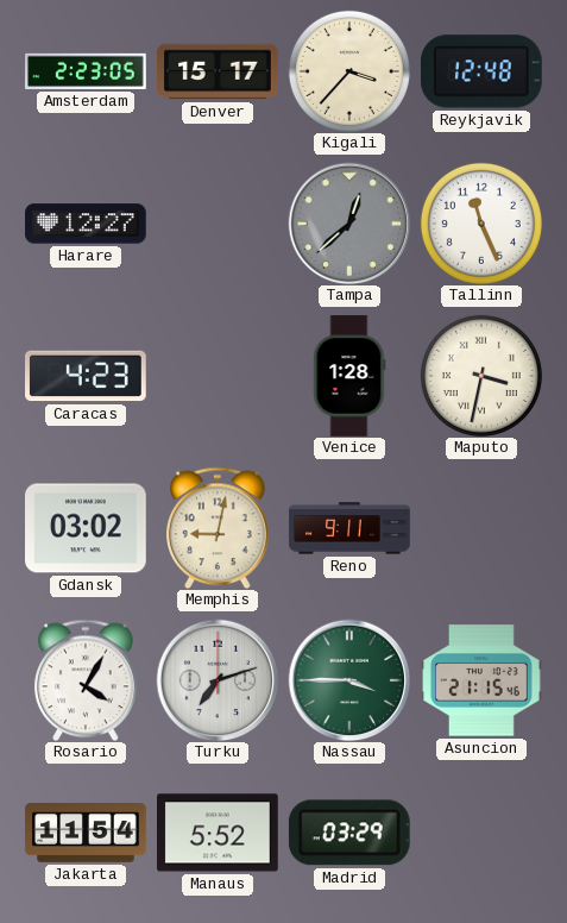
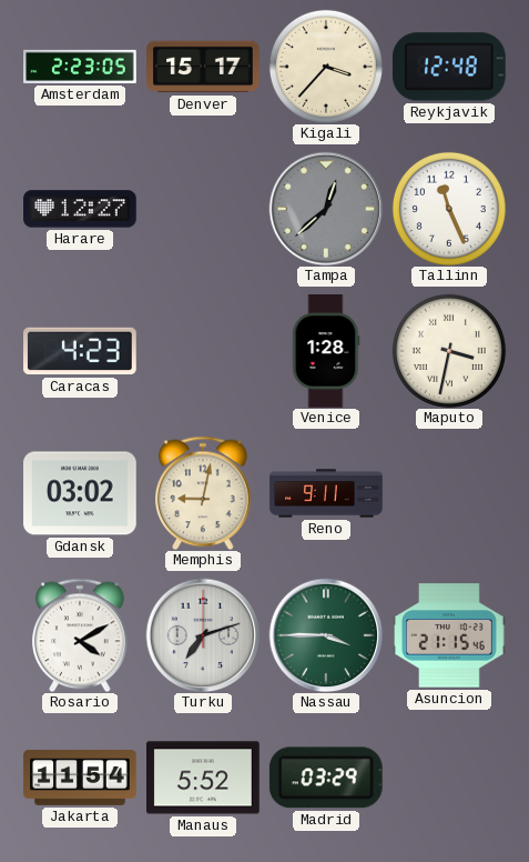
Rosario: 4:05 -> 4:10
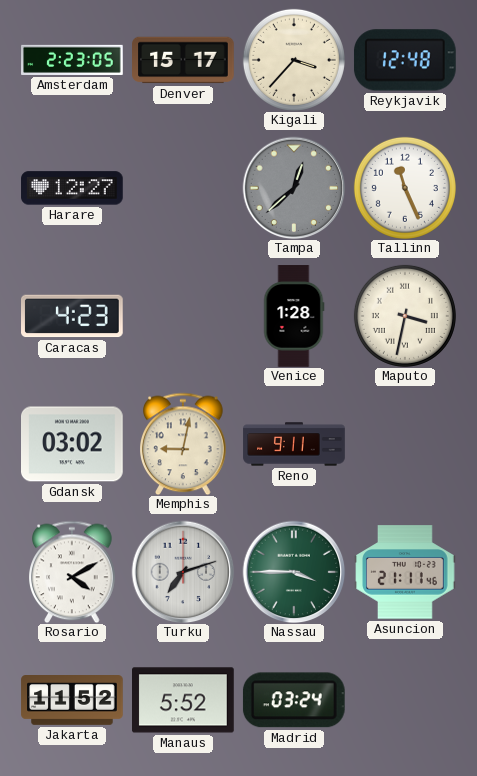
Asuncion: 21:15 -> 21:11
Jakarta: 11:54 -> 11:52
Madrid: 03:29 -> 03:24
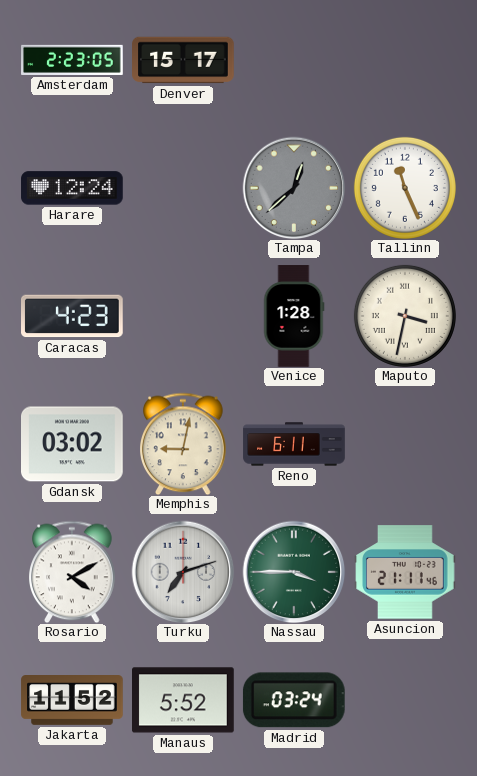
Kigali: 3:37 -> none
Reykjavik: 12:48 -> none
Harare: 12:27 -> 12:24
Reno: 9:11 -> 6:11
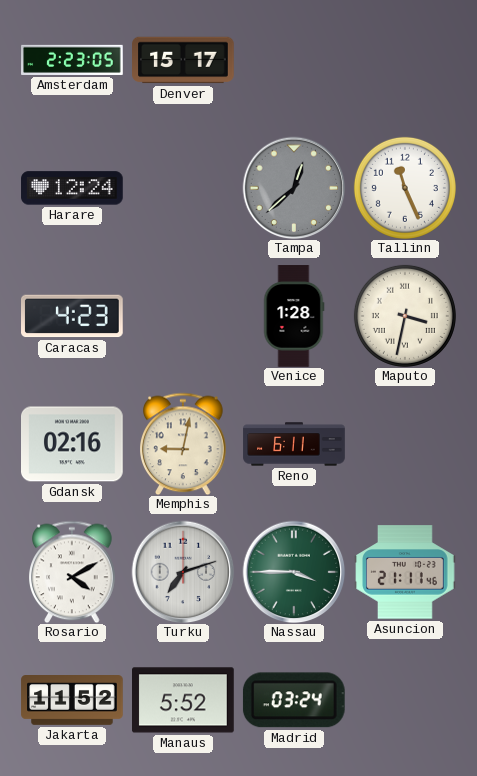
Gdansk: 03:02 -> 02:16
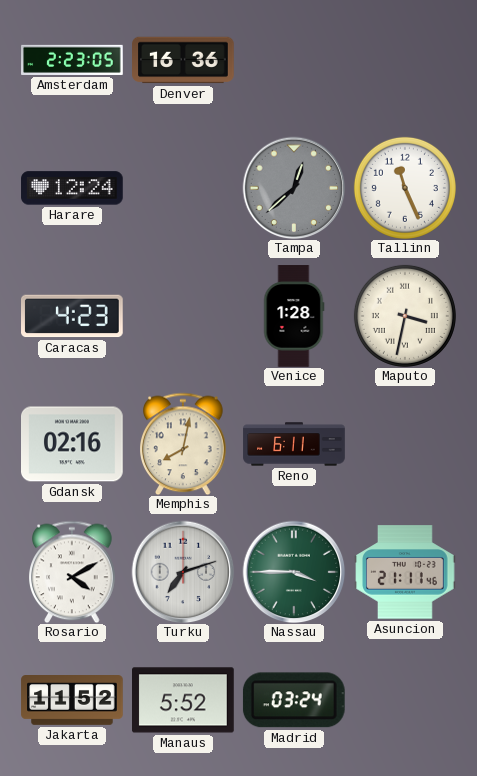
Denver: 15:17 -> 16:36
Memphis: 9:02 -> 8:02
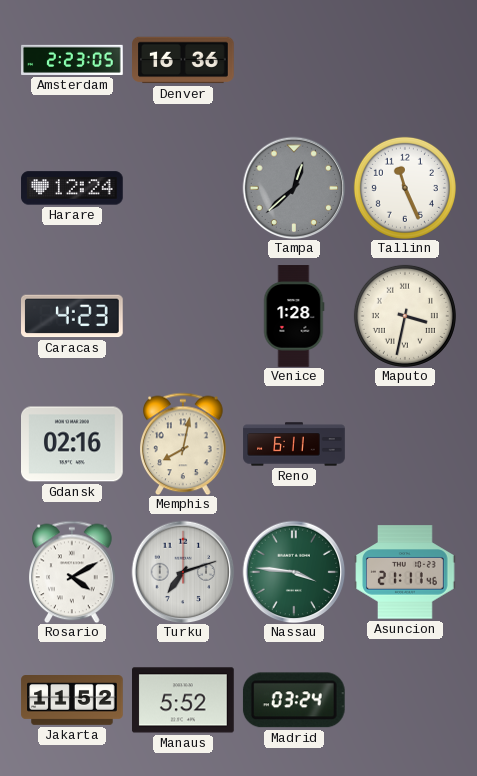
Nassau: 3:45 -> 3:46
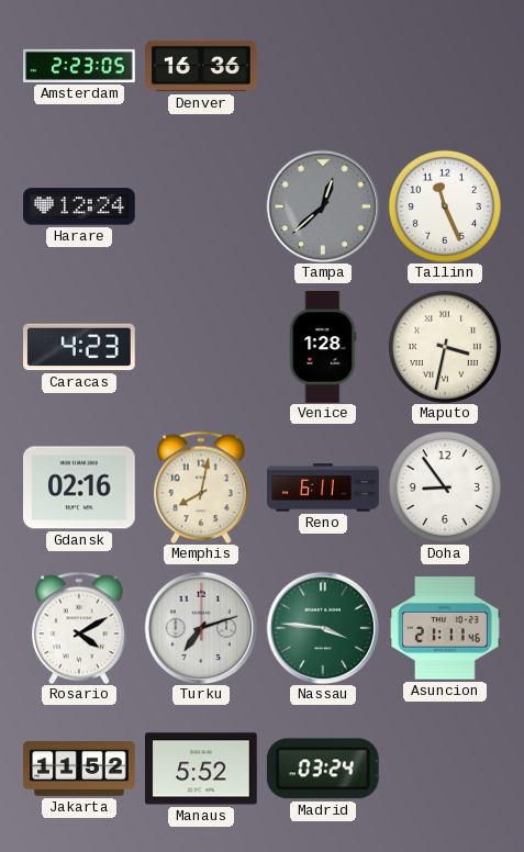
Doha: none -> 8:54
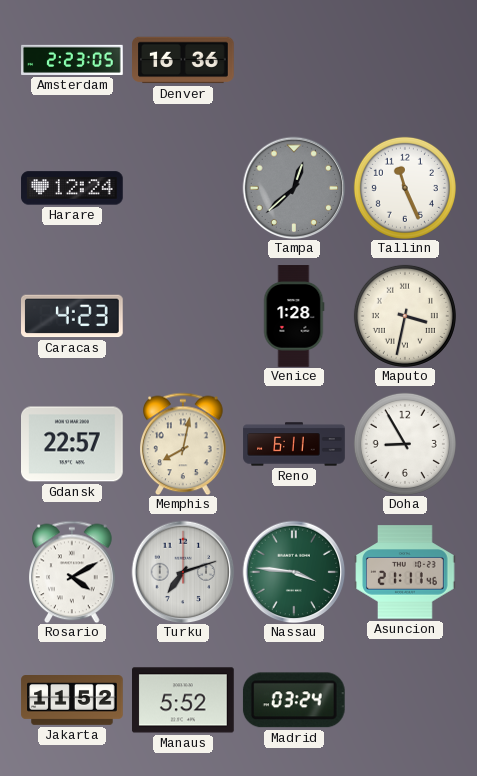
Gdansk: 02:16 -> 22:57
Doha: 8:54 -> 8:55
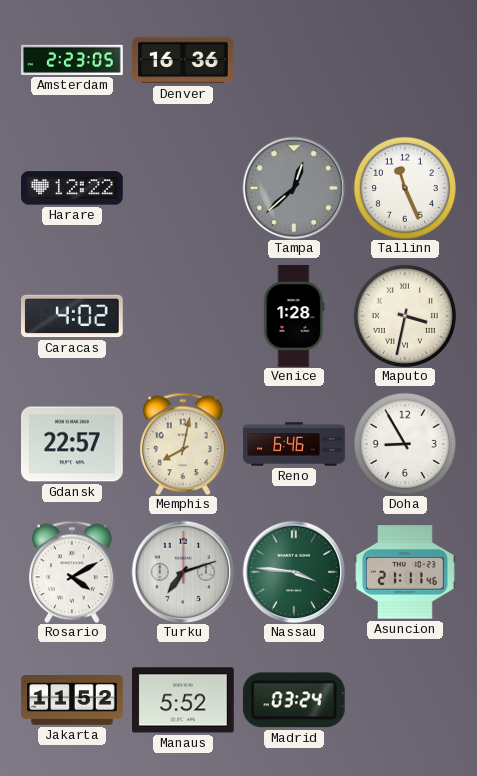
Harare: 12:24 -> 12:22
Caracas: 4:23 -> 4:02
Reno: 6:11 -> 6:46
